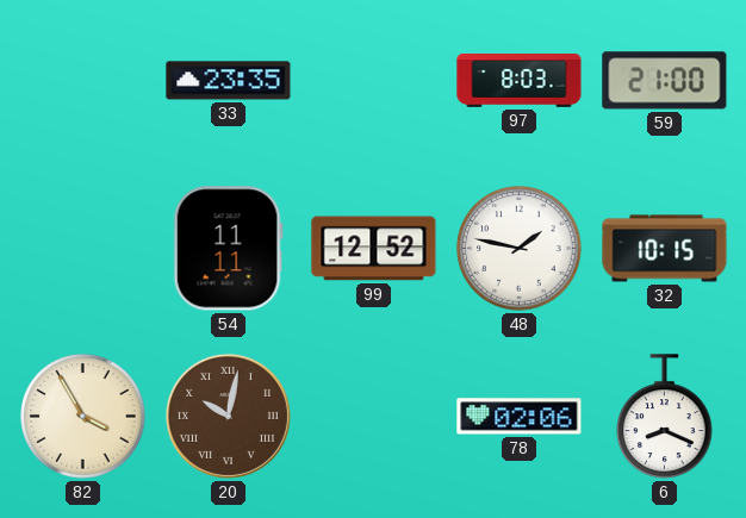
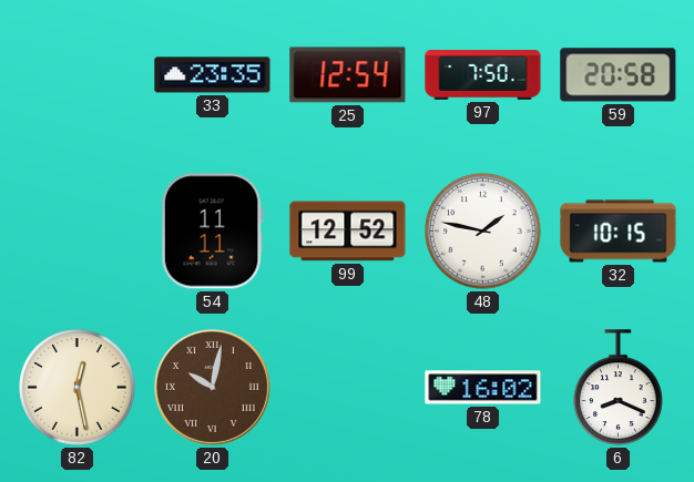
25: none -> 12:54
97: 8:03 -> 7:50
59: 21:00 -> 20:58
82: 3:55 -> 12:28
78: 02:06 -> 16:02
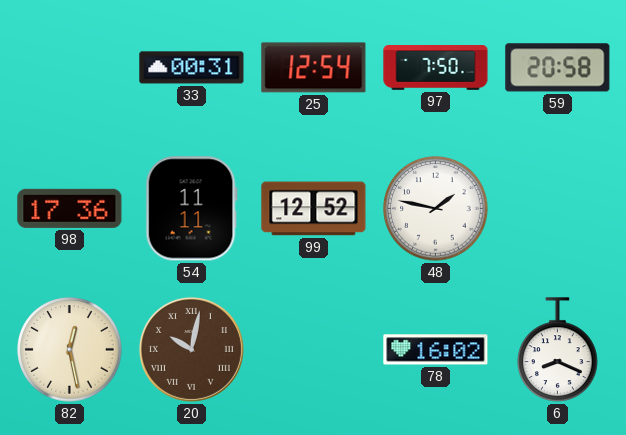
33: 23:35 -> 00:31
98: none -> 17:36
32: 10:15 -> none
